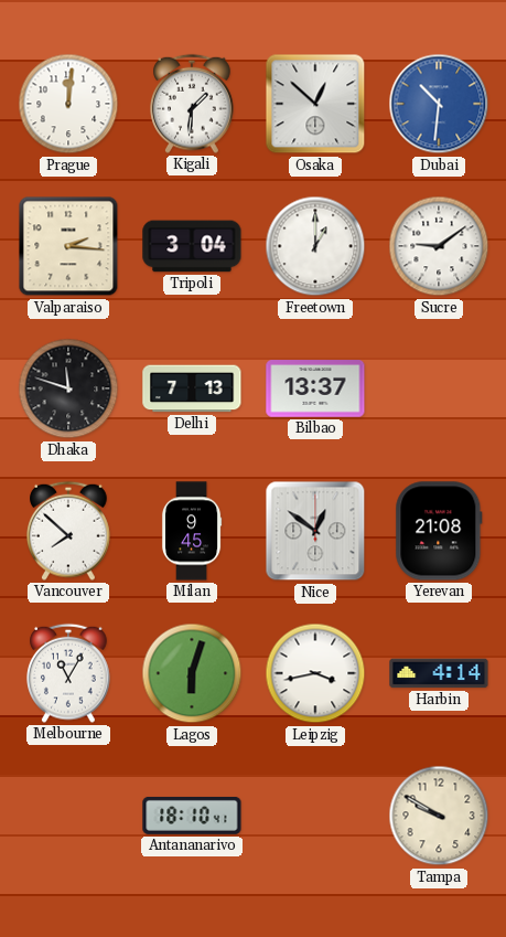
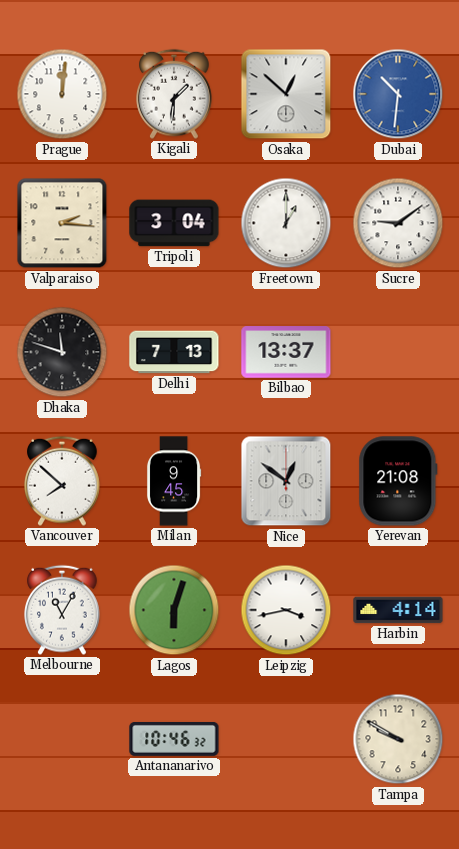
Antananarivo: 18:10 -> 10:46
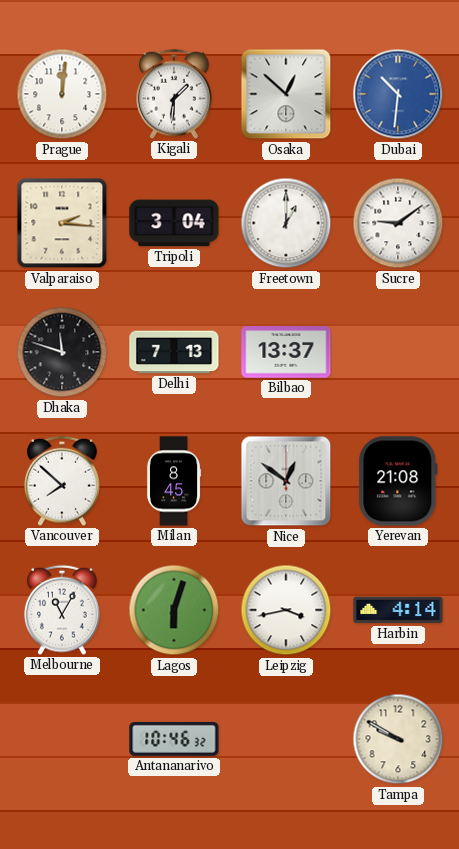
Milan: 9:45 -> 8:45
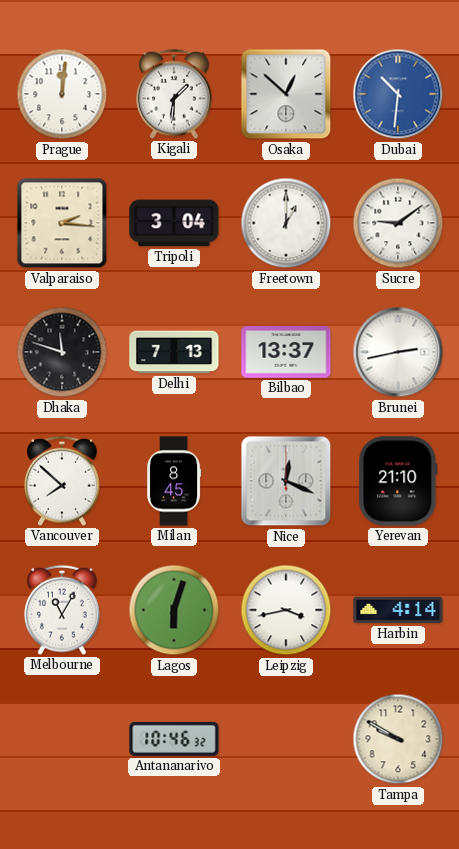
Brunei: none -> 2:43
Nice: 12:51 -> 12:19
Yerevan: 21:08 -> 21:10
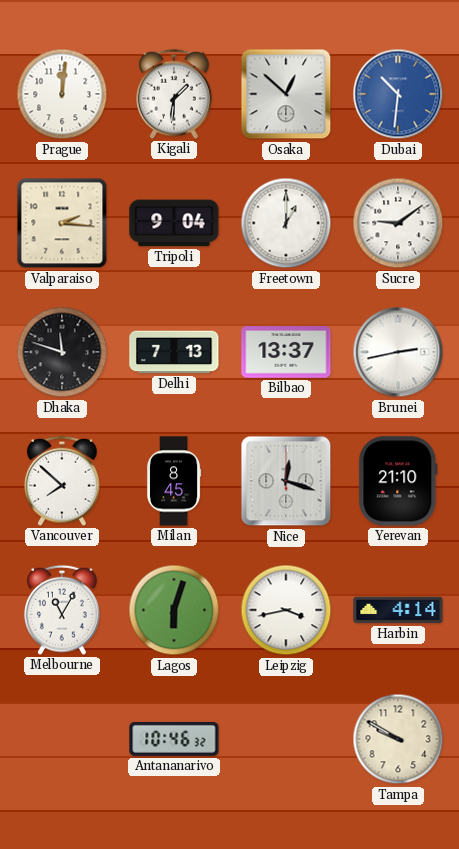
Tripoli: 3:04 -> 9:04
Nice: 12:19 -> 12:18
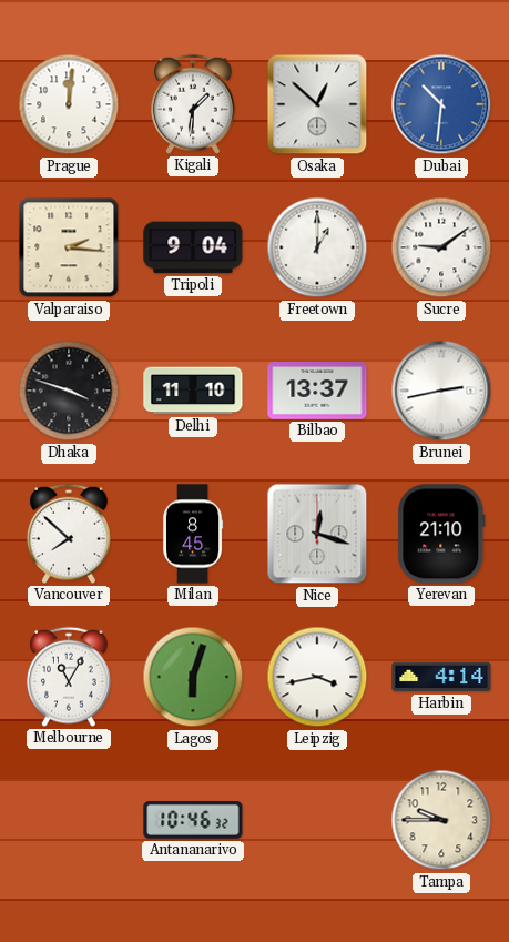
Dhaka: 11:48 -> 3:48
Delhi: 7:13 -> 11:10
Tampa: 9:50 -> 9:45
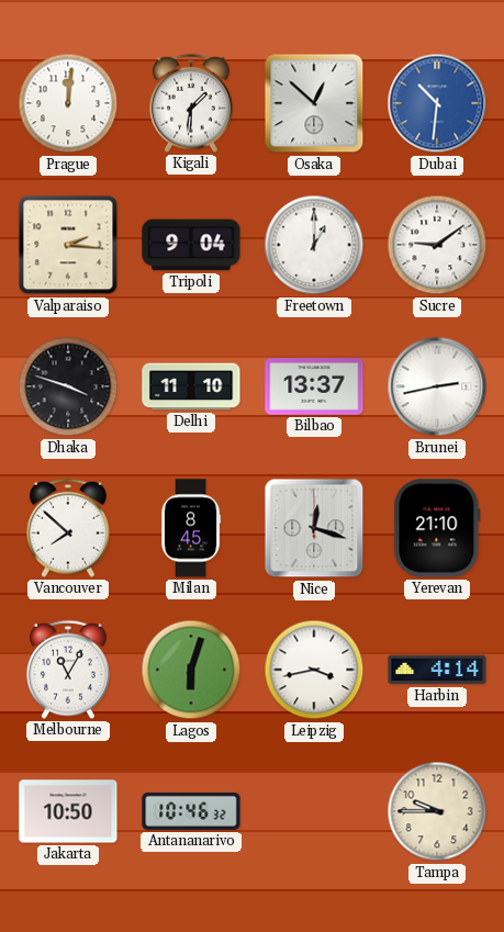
Jakarta: none -> 10:50
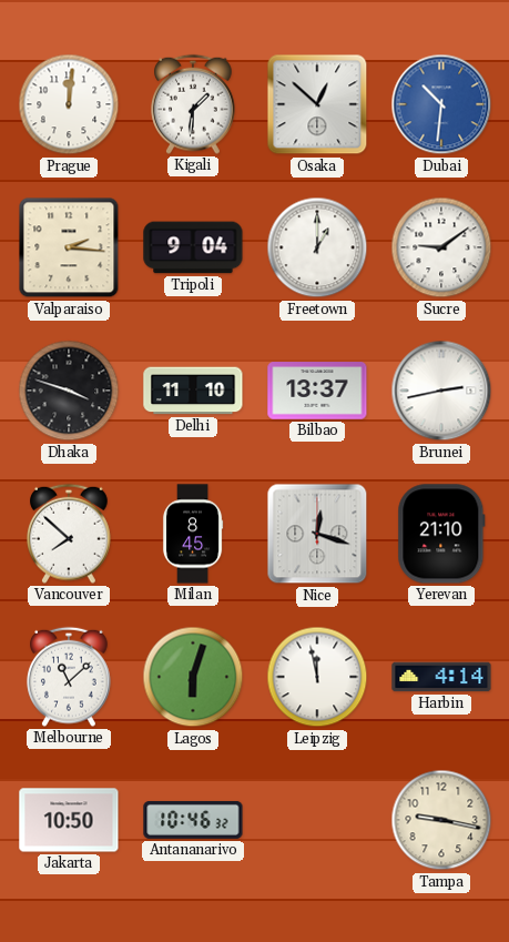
Melbourne: 11:05 -> 11:08
Leipzig: 3:43 -> 11:58
Tampa: 9:45 -> 9:17
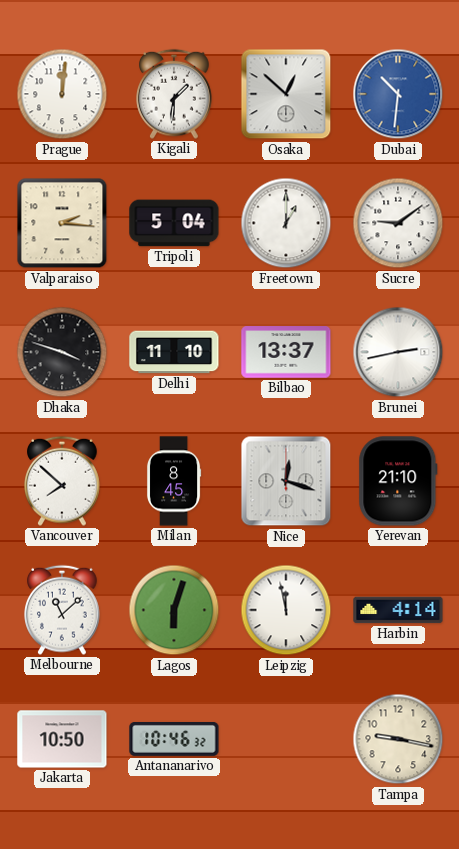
Tripoli: 9:04 -> 5:04
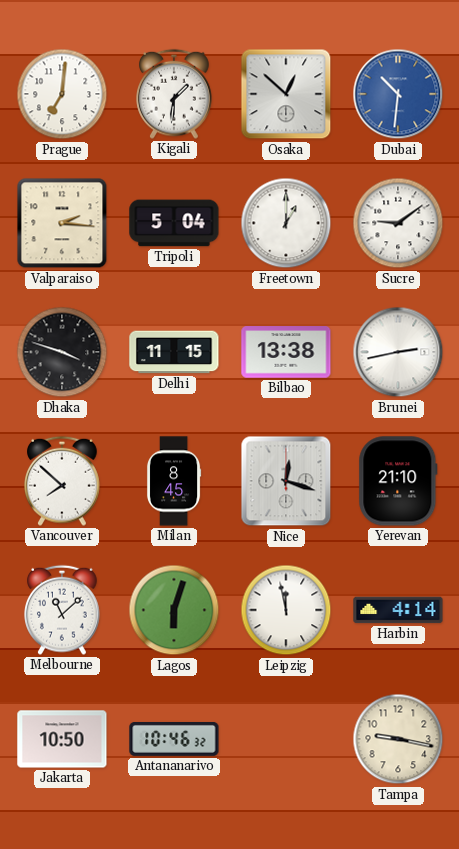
Prague: 12:01 -> 7:01
Delhi: 11:10 -> 11:15
Bilbao: 13:37 -> 13:38
